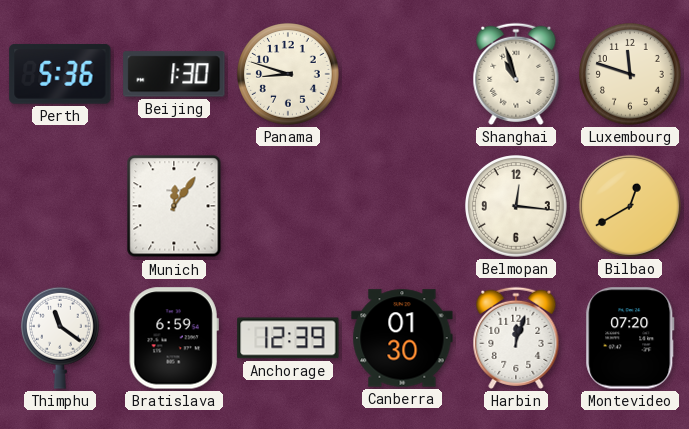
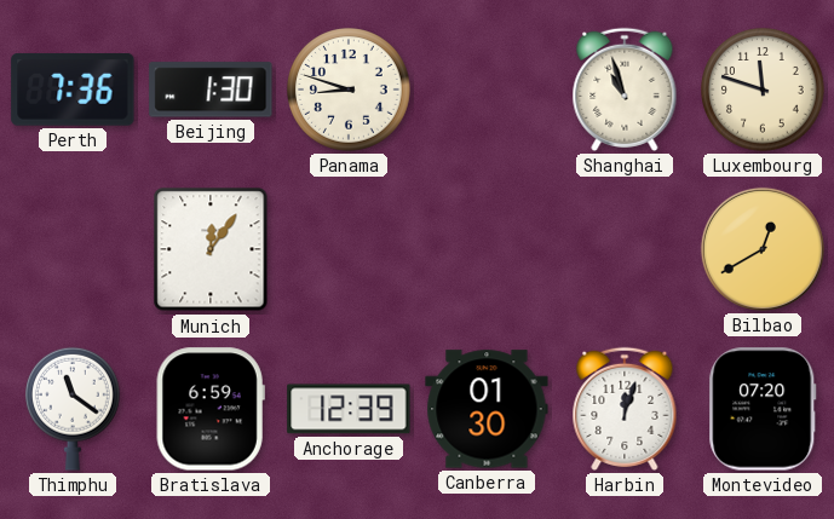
Perth: 5:36 -> 7:36
Belmopan: 12:16 -> none
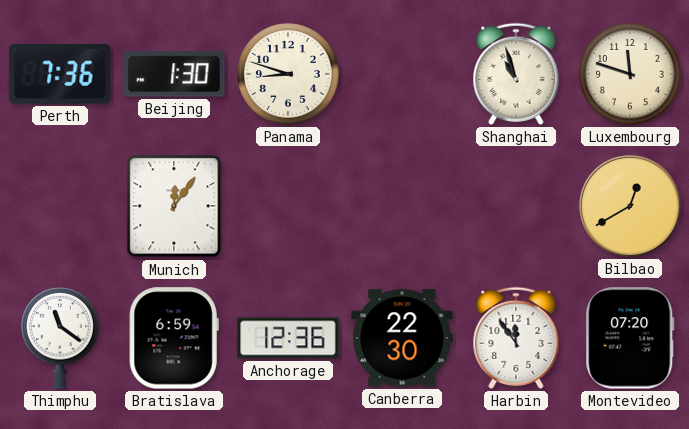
Anchorage: 12:39 -> 12:36
Canberra: 01:30 -> 22:30
Harbin: 12:03 -> 11:54
